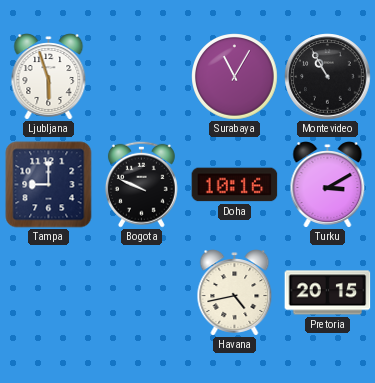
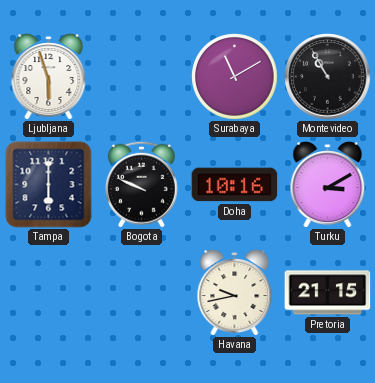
Surabaya: 11:05 -> 11:10
Tampa: 9:00 -> 6:00
Havana: 4:43 -> 9:43
Pretoria: 20:15 -> 21:15
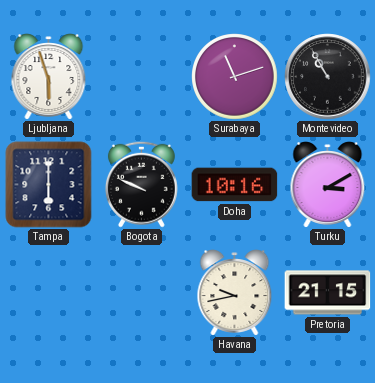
Surabaya: 11:10 -> 11:12
